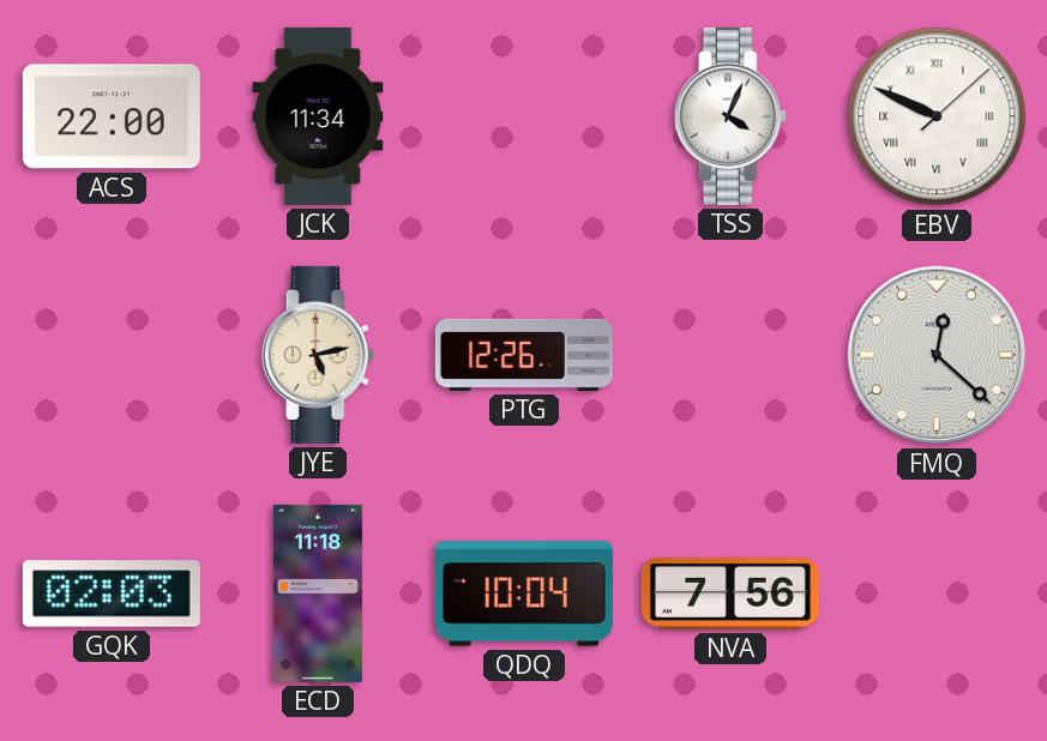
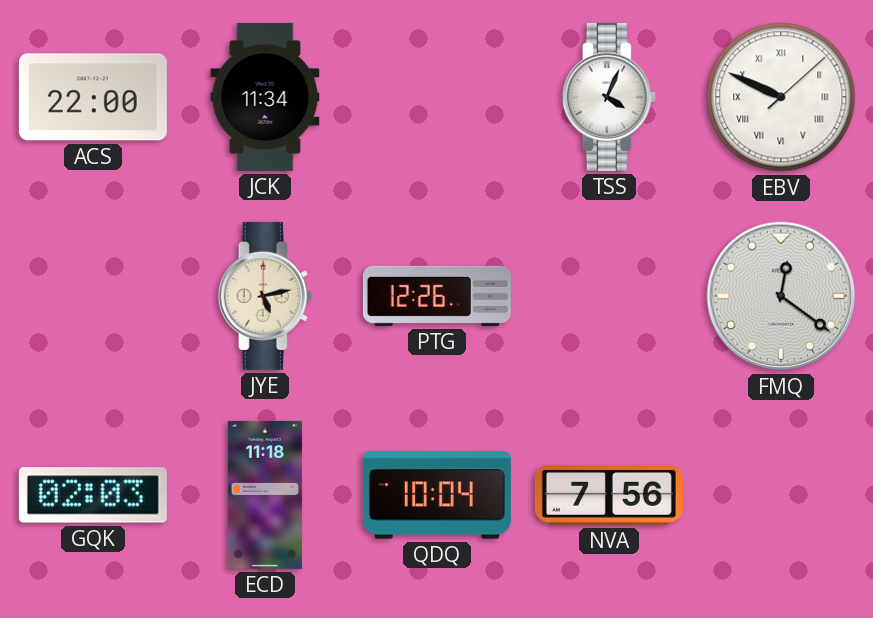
FMQ: 12:22 -> 12:21
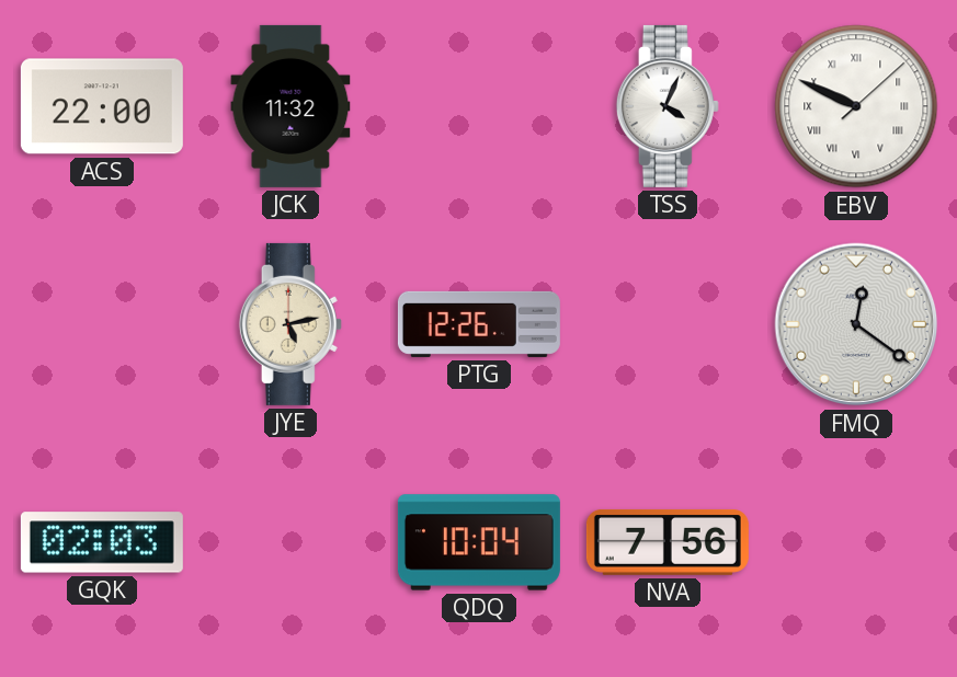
JCK: 11:34 -> 11:32
ECD: 11:18 -> none
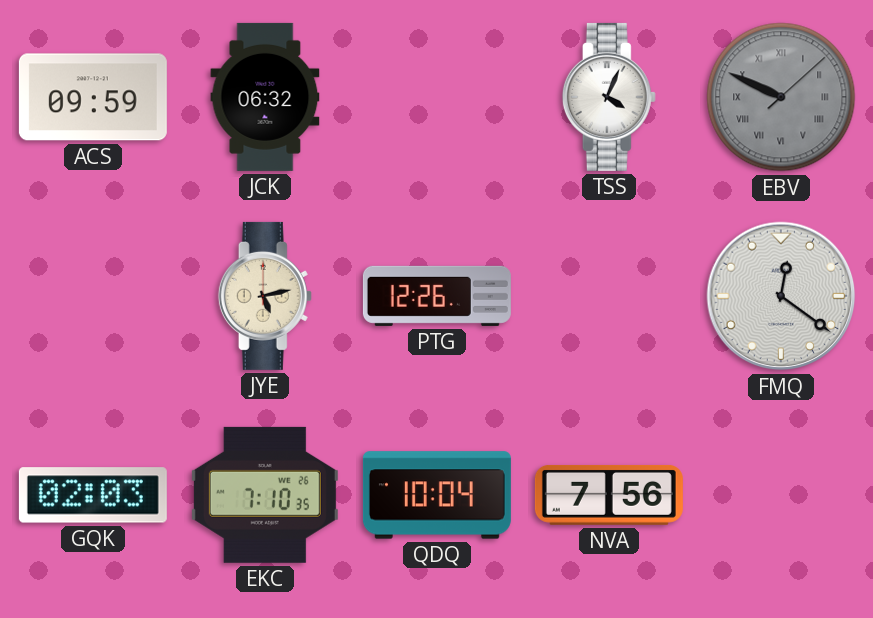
ACS: 22:00 -> 09:59
JCK: 11:32 -> 06:32
EBV dial: white -> grey
EKC: none -> 7:10
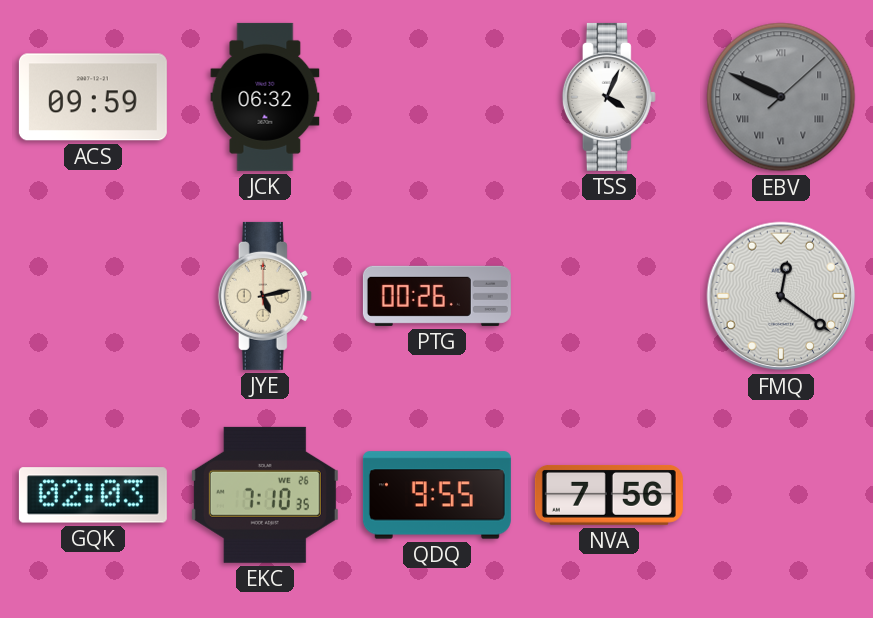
PTG: 12:26 -> 00:26
QDQ: 10:04 -> 9:55
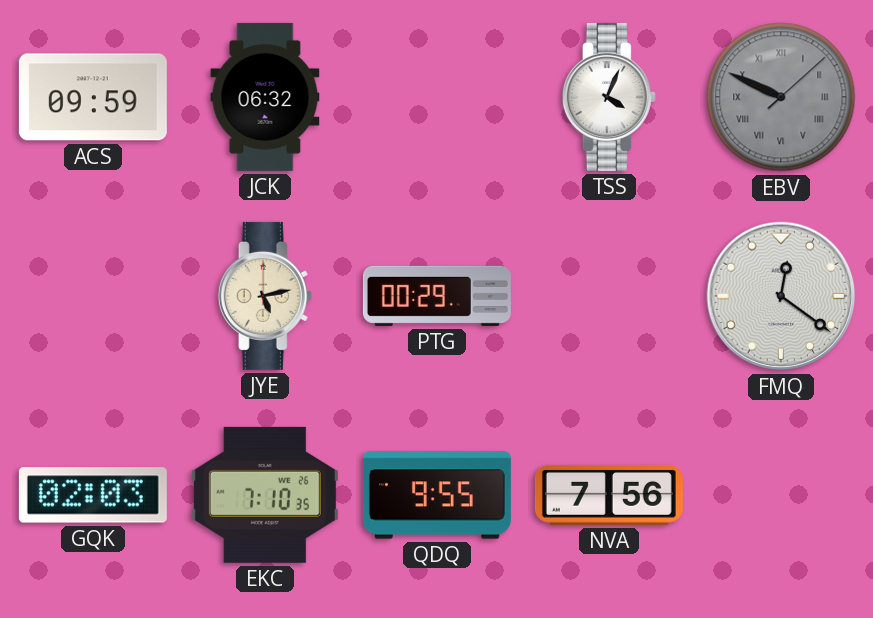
PTG: 00:26 -> 00:29
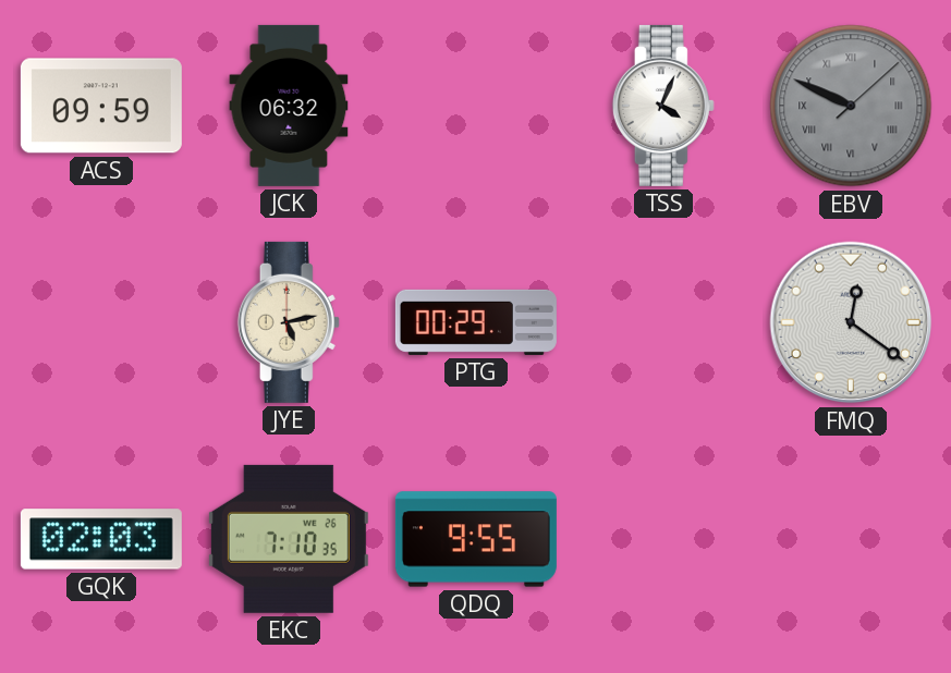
NVA: 7:56 -> none
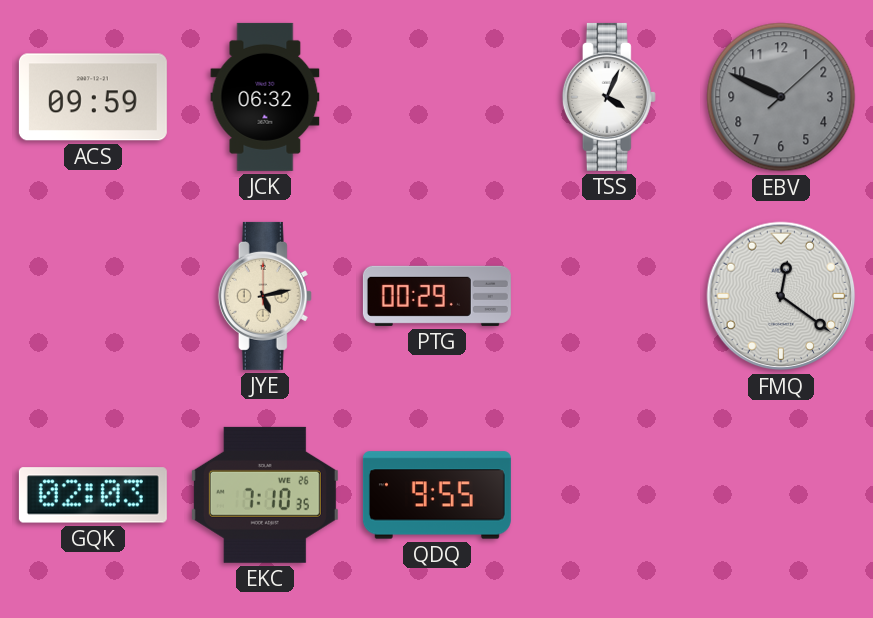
EBV numerals: Roman -> Arabic
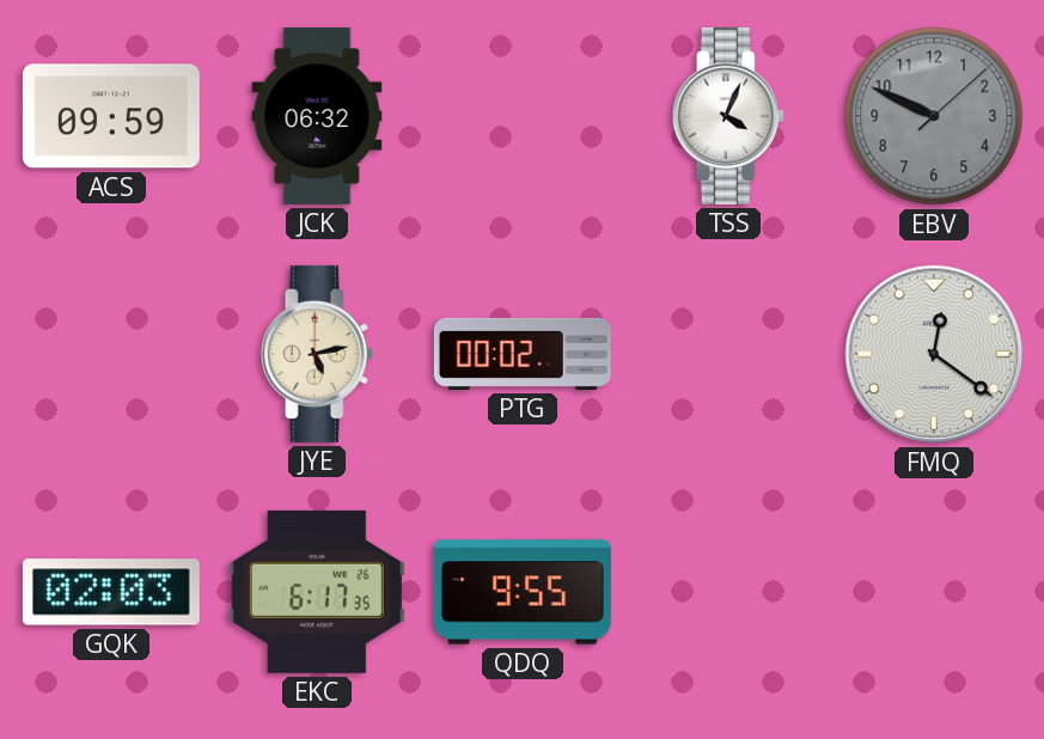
PTG: 00:29 -> 00:02
EKC: 7:10 -> 6:17
